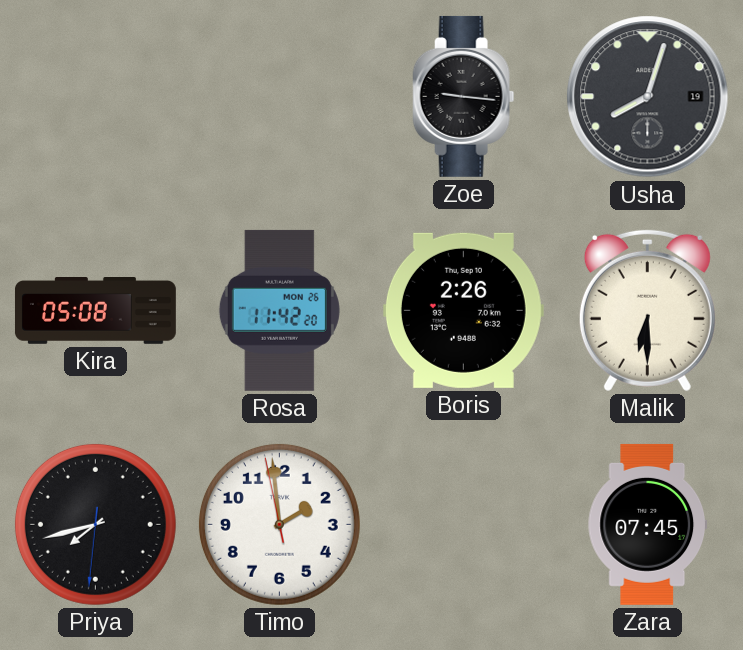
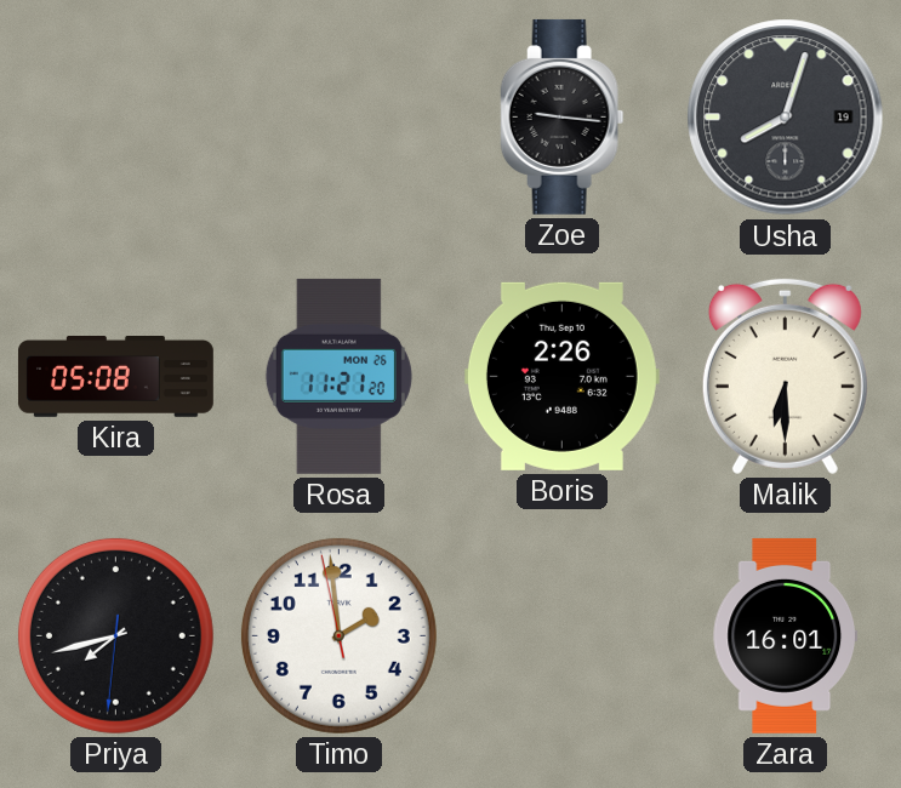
Rosa: 11:42 -> 11:21
Zara: 07:45 -> 16:01
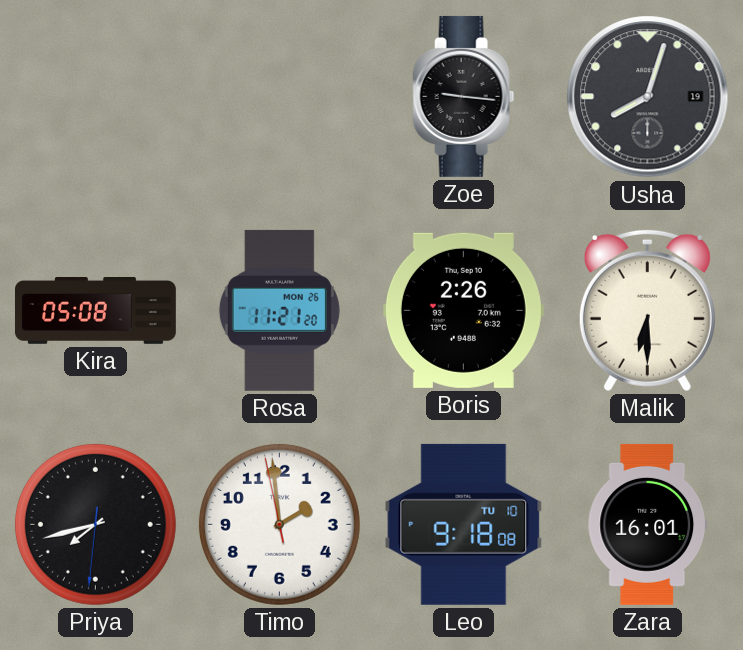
Leo: none -> 9:18
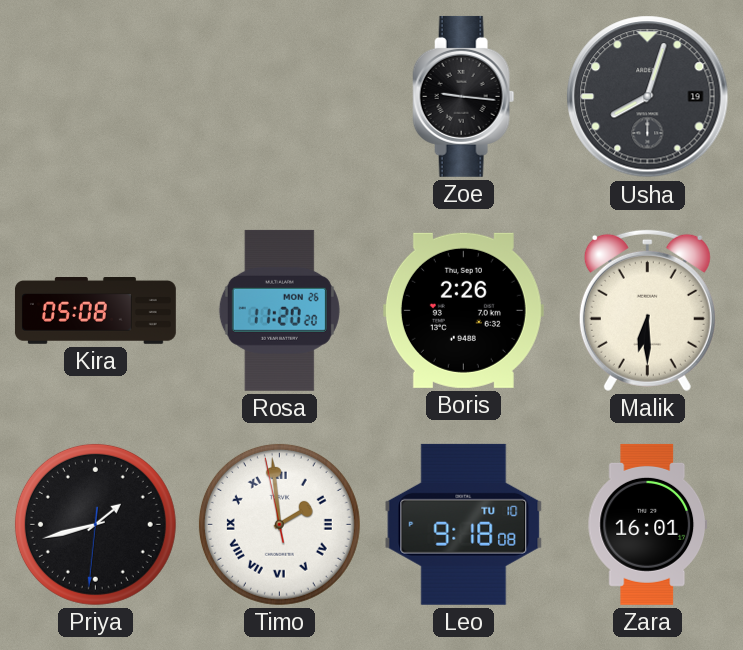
Rosa: 11:21 -> 11:20
Priya: 7:42 -> 1:42
Timo numerals: Arabic -> Roman
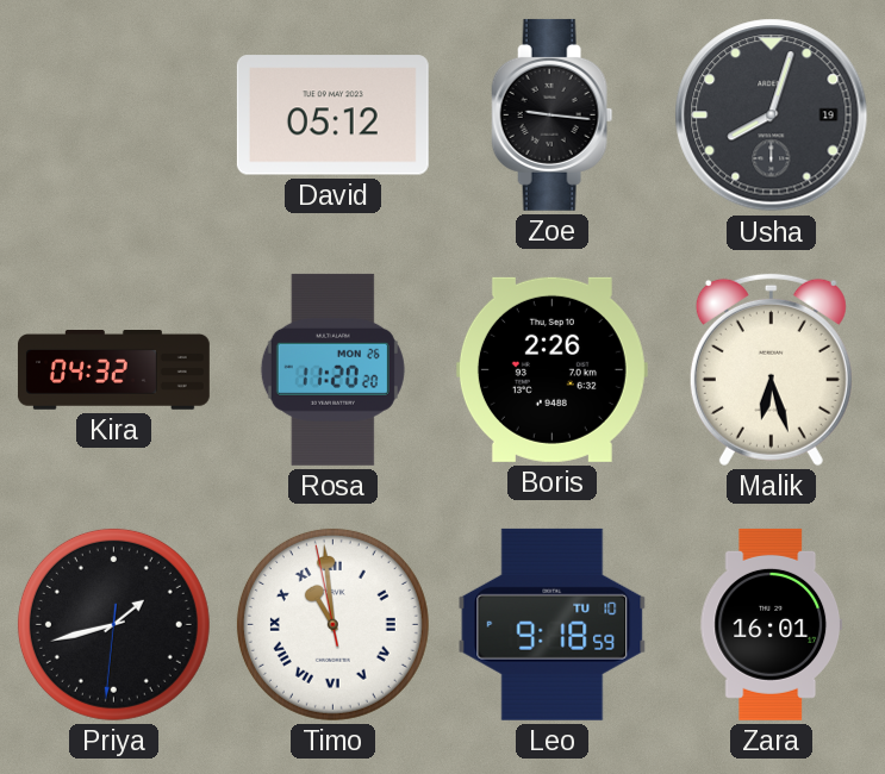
David: none -> 05:12
Kira: 05:08 -> 04:32
Malik: 6:30 -> 6:27
Timo: 1:58 -> 10:58
Leo: 9:18:08 -> 9:18:59
